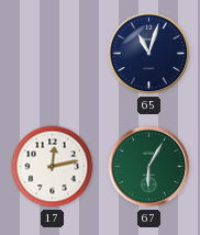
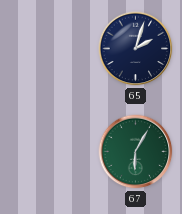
65: 11:03 -> 2:03
17: 12:13 -> none
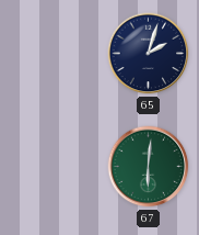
67: 6:05 -> 6:01
